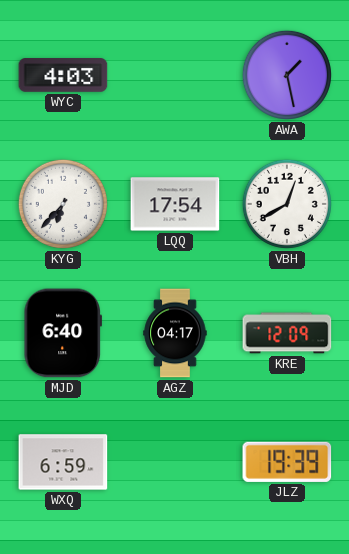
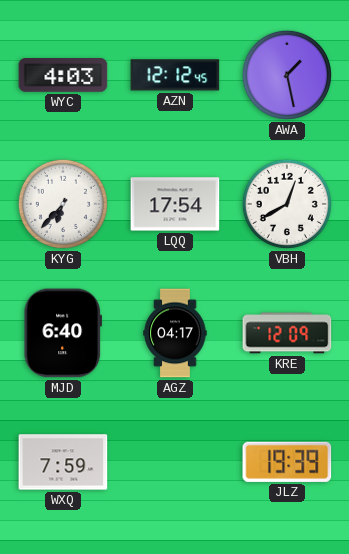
AZN: none -> 12:12
WXQ: 6:59 -> 7:59
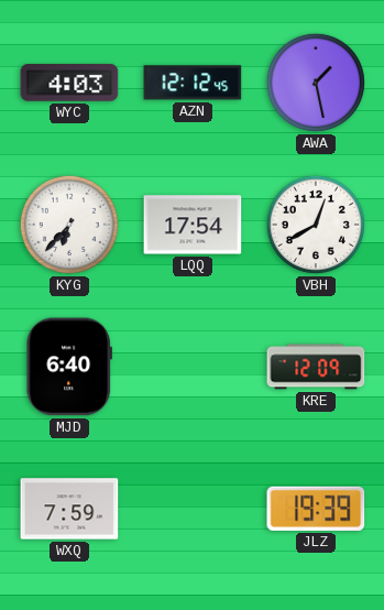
AGZ: 04:17 -> none
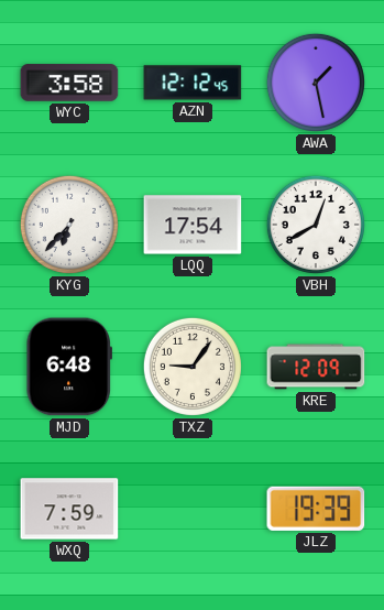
WYC: 4:03 -> 3:58
MJD: 6:40 -> 6:48
TXZ: none -> 9:06
